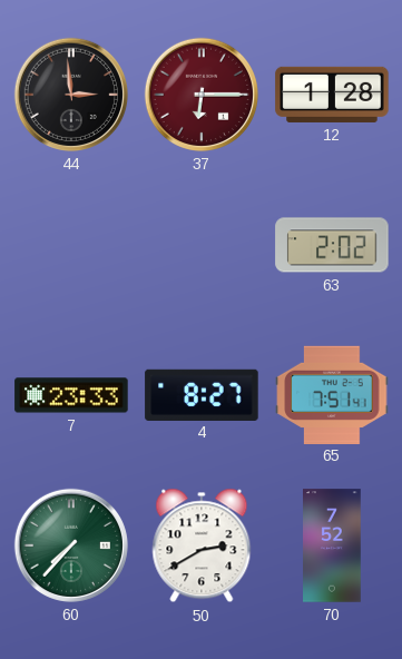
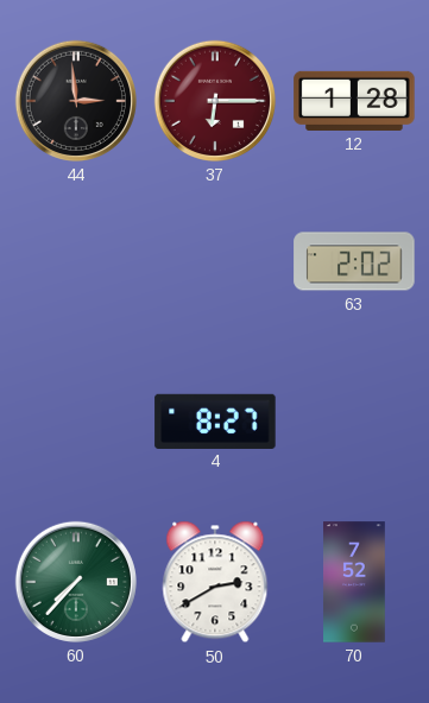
7: 23:33 -> none
65: 7:51 -> none
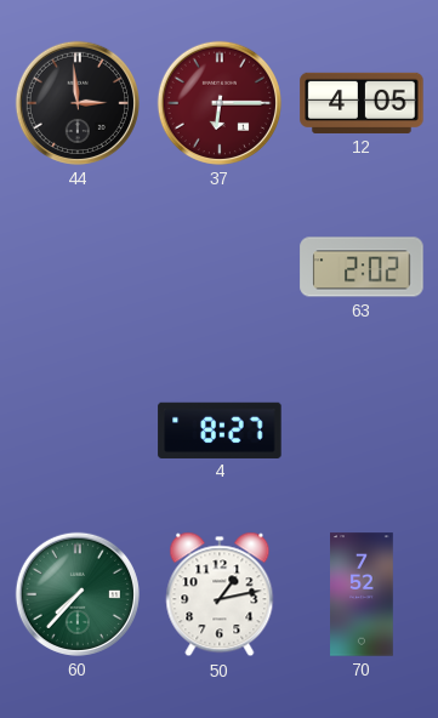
12: 1:28 -> 4:05
50: 2:40 -> 1:13
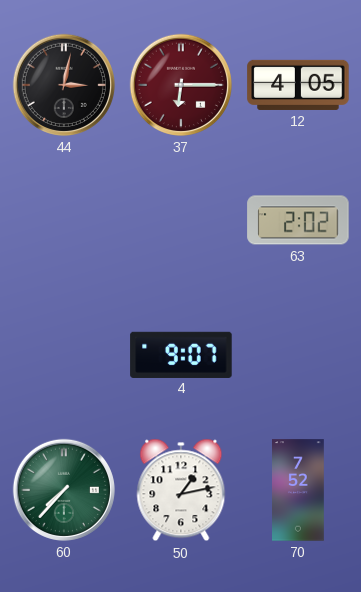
44: 2:59 -> 3:02
4: 8:27 -> 9:07
